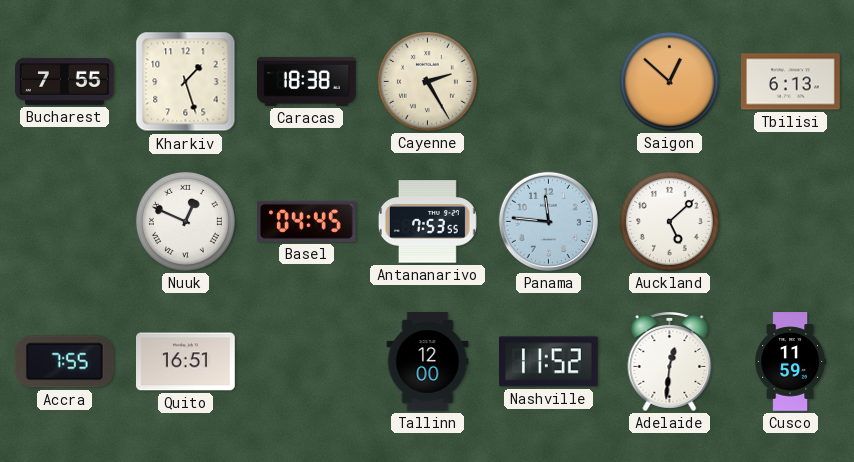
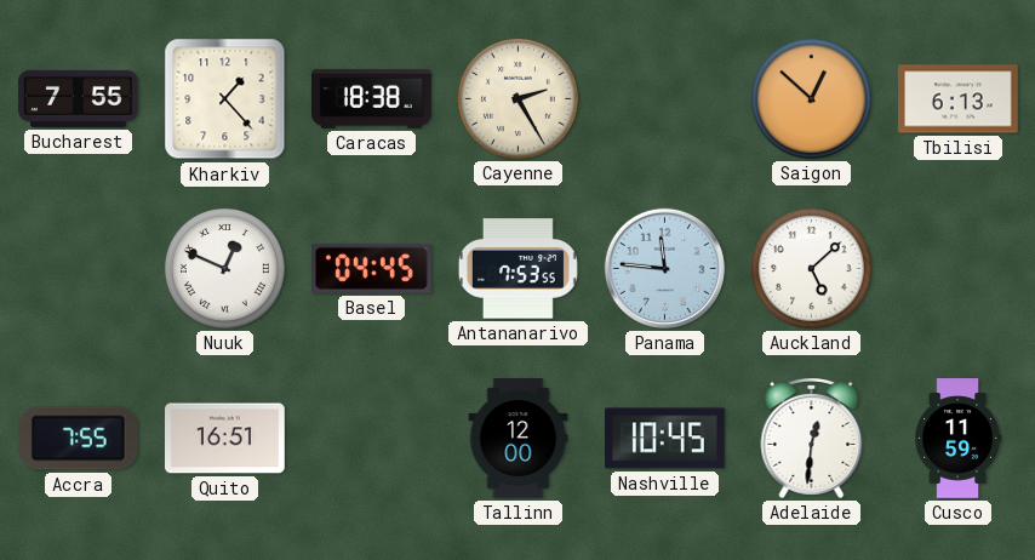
Kharkiv: 1:27 -> 1:23
Nashville: 11:52 -> 10:45
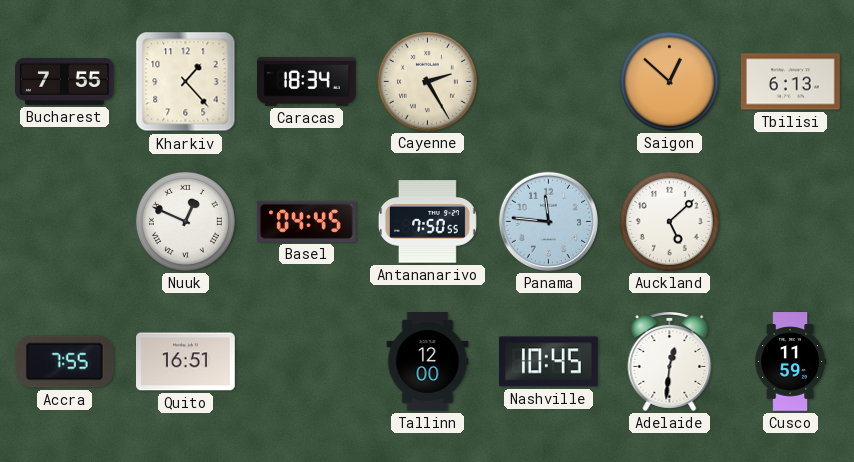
Caracas: 18:38 -> 18:34
Antananarivo: 7:53 -> 7:50
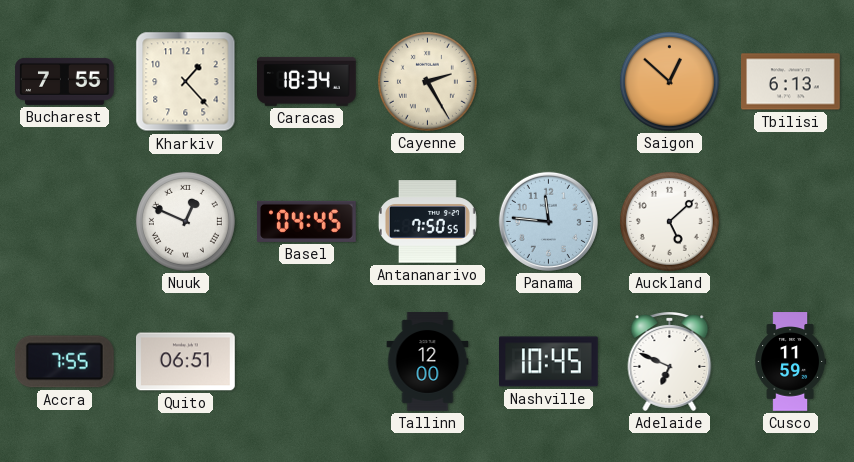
Quito: 16:51 -> 06:51
Adelaide: 12:31 -> 6:49
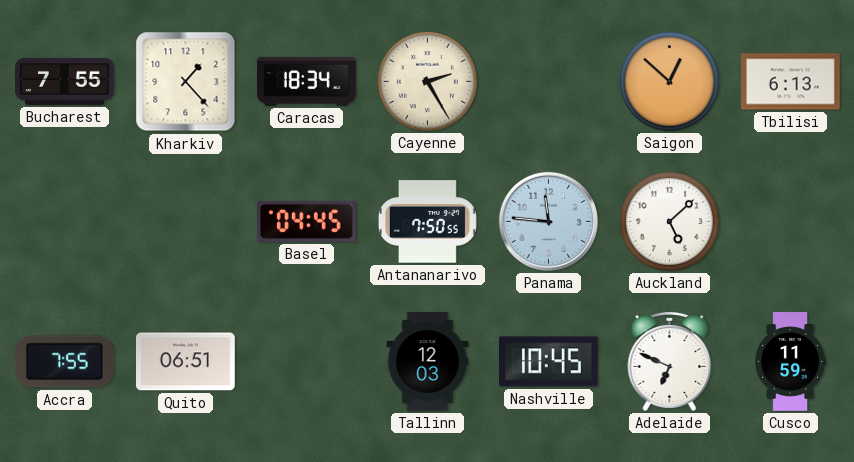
Nuuk: 12:49 -> none
Tallinn: 12:00 -> 12:03
